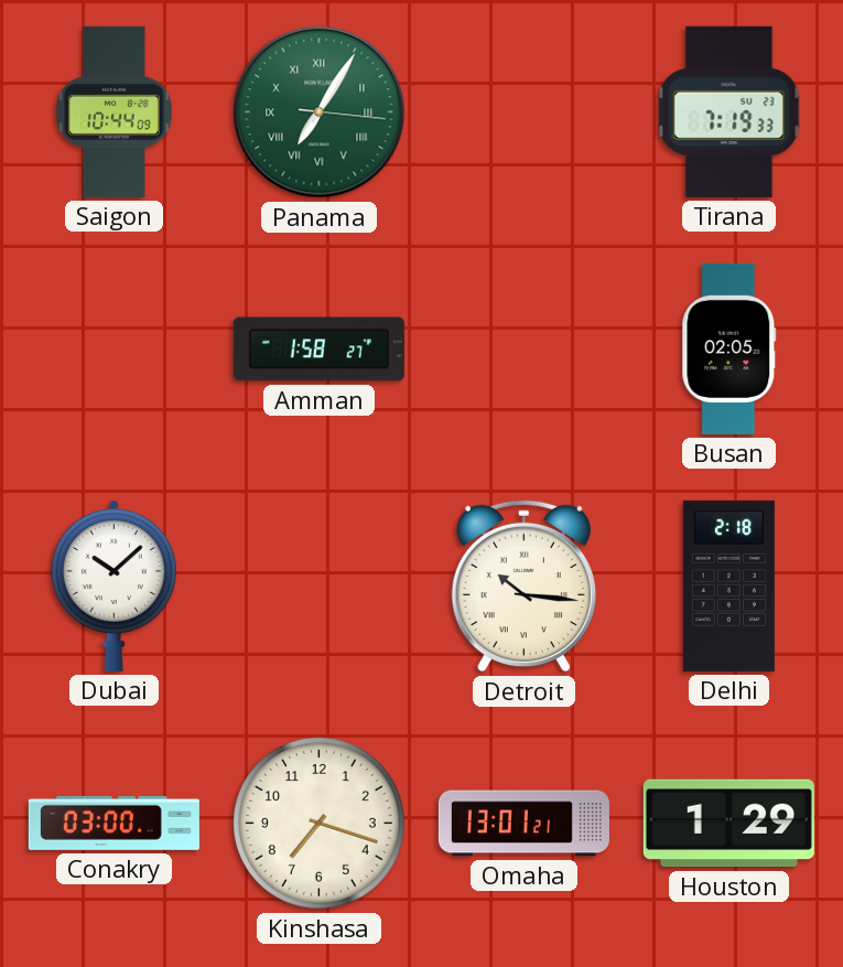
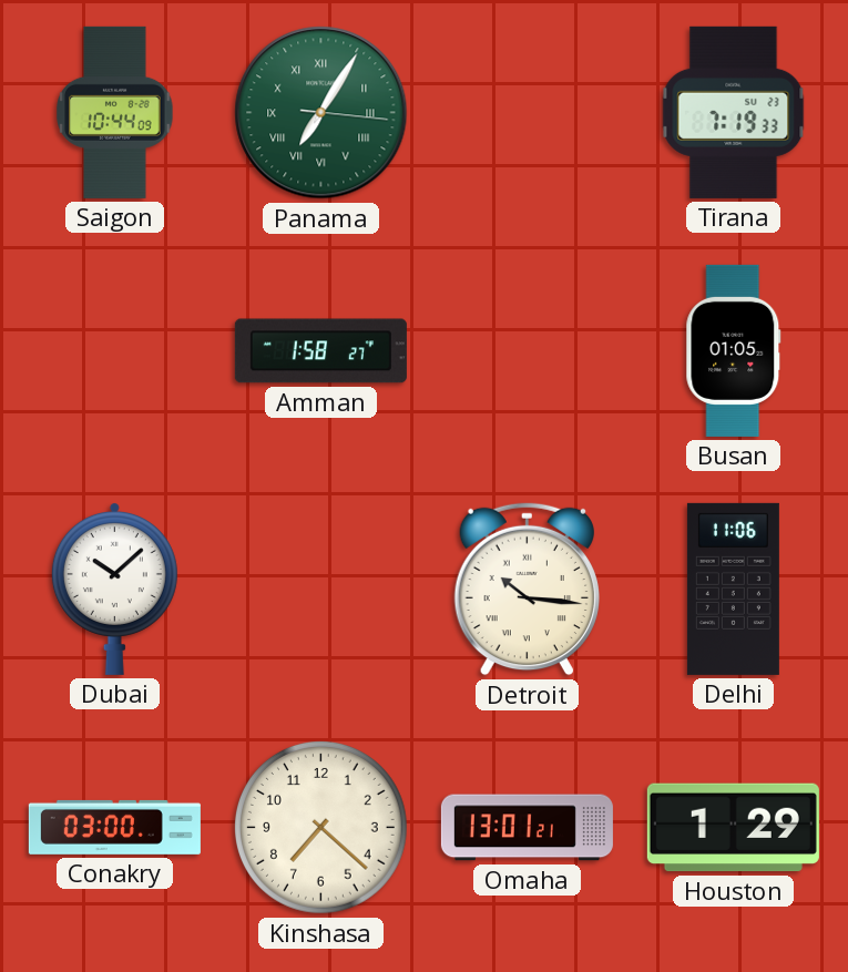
Busan: 02:05 -> 01:05
Delhi: 2:18 -> 11:06
Kinshasa: 7:18 -> 7:22
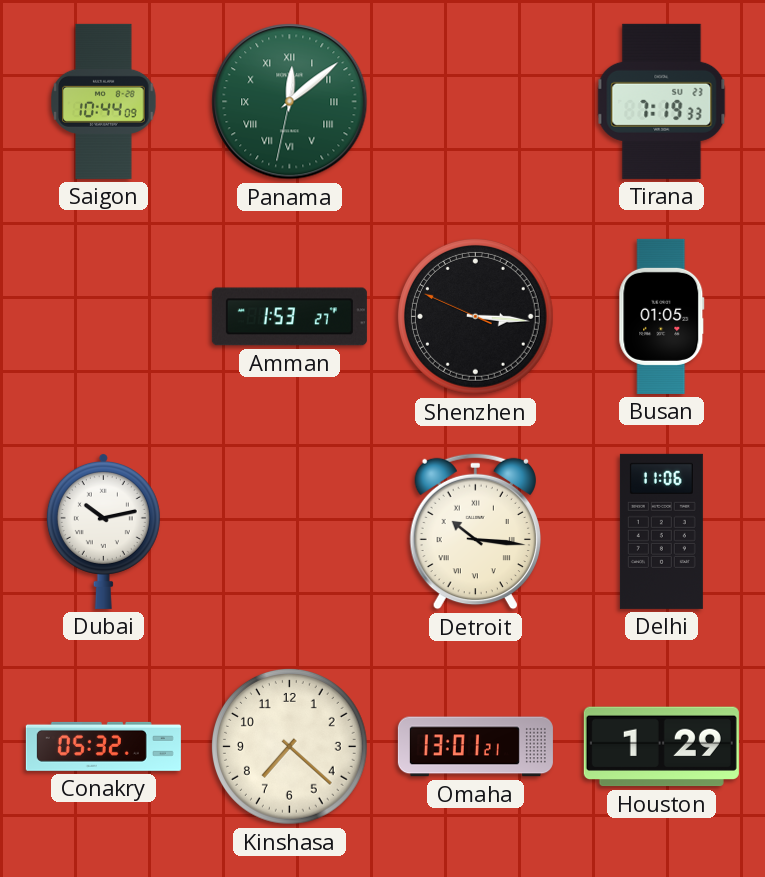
Panama: 7:05 -> 12:08
Amman: 1:58 -> 1:53
Shenzhen: none -> 3:15
Dubai: 10:08 -> 10:13
Conakry: 03:00 -> 05:32
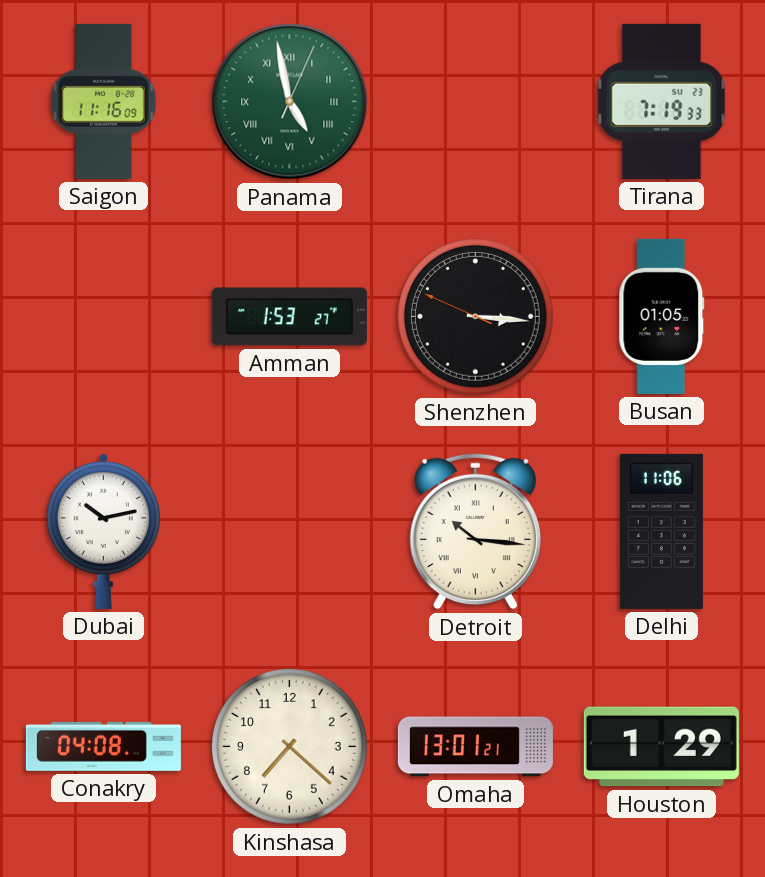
Saigon: 10:44 -> 11:16
Panama: 12:08 -> 4:58
Conakry: 05:32 -> 04:08
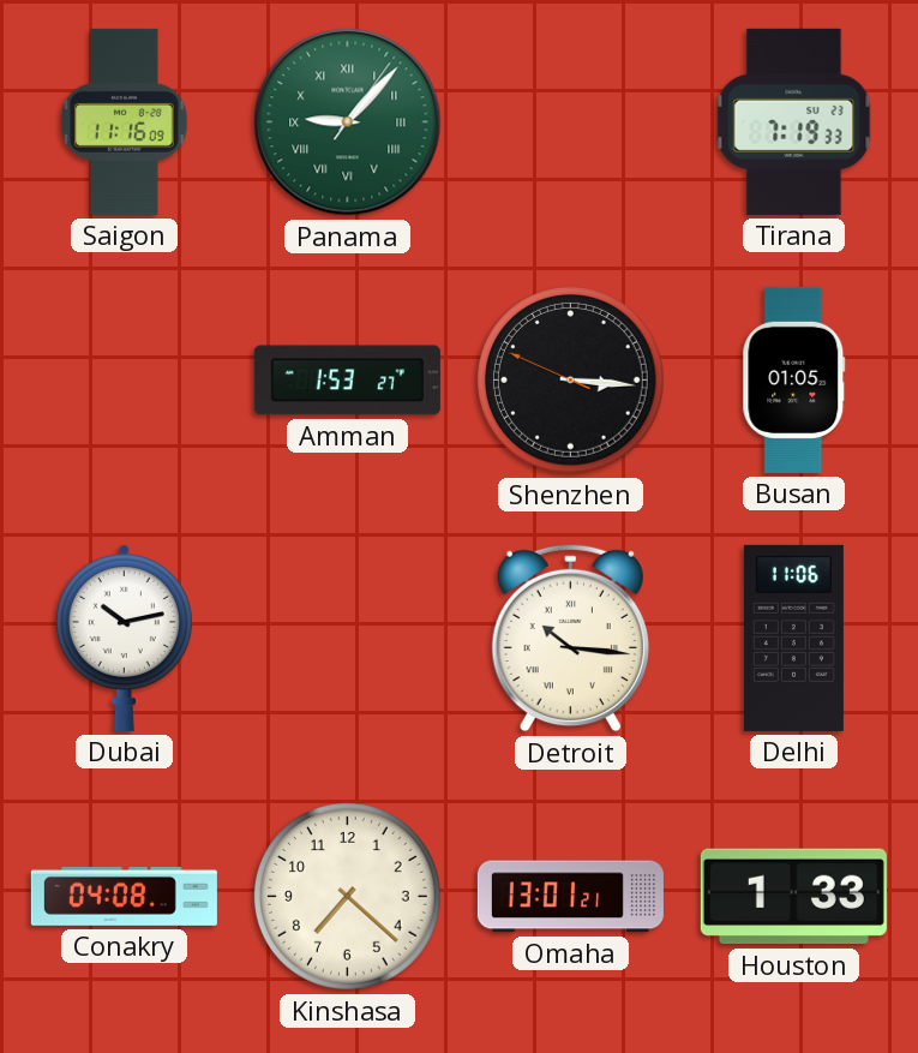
Panama: 4:58 -> 9:07
Houston: 1:29 -> 1:33
